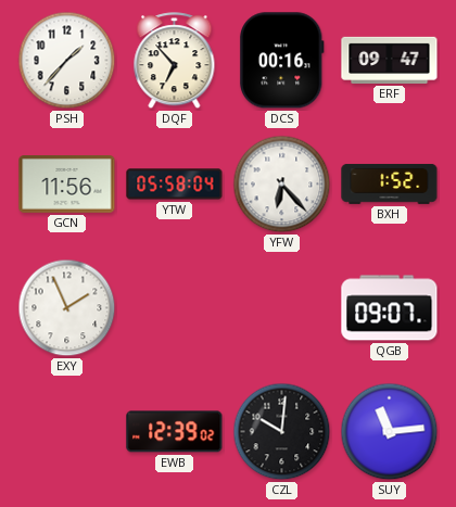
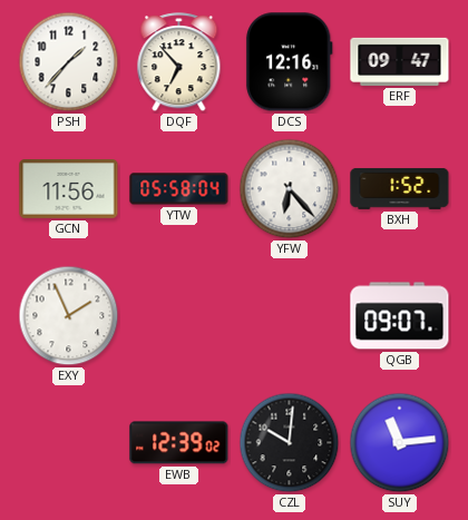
DCS: 00:16 -> 12:16
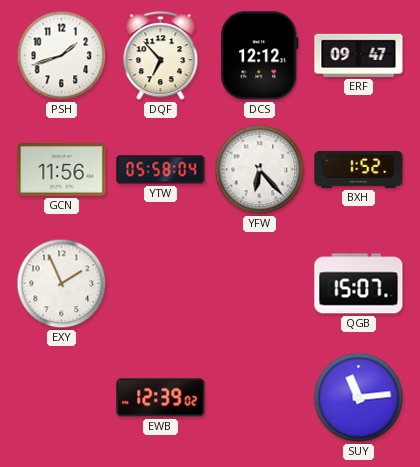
PSH: 1:37 -> 1:42
DCS: 12:16 -> 12:12
QGB: 09:07 -> 15:07
CZL: 10:01 -> none
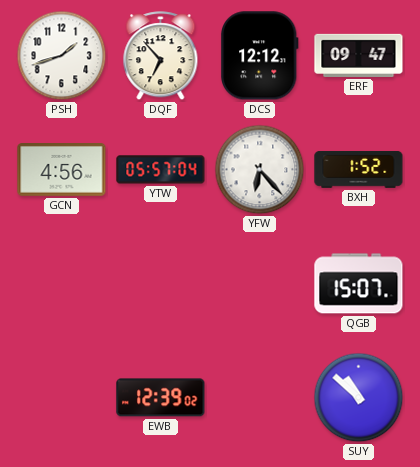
GCN: 11:56 -> 4:56
YTW: 05:58 -> 05:57
EXY: 1:56 -> none
SUY: 11:14 -> 10:52
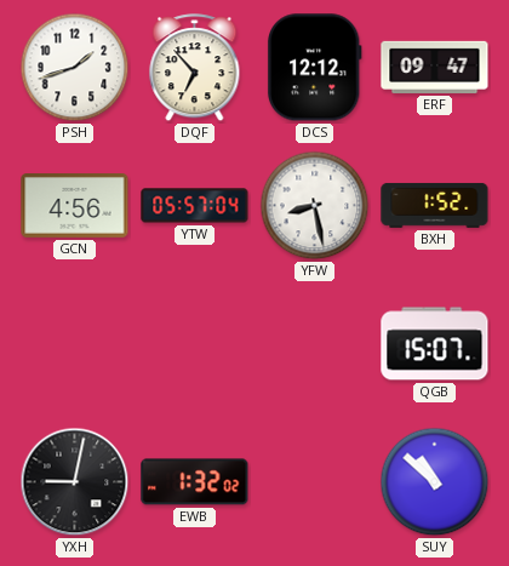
YFW: 6:23 -> 8:28
YXH: none -> 9:02
EWB: 12:39 -> 1:32
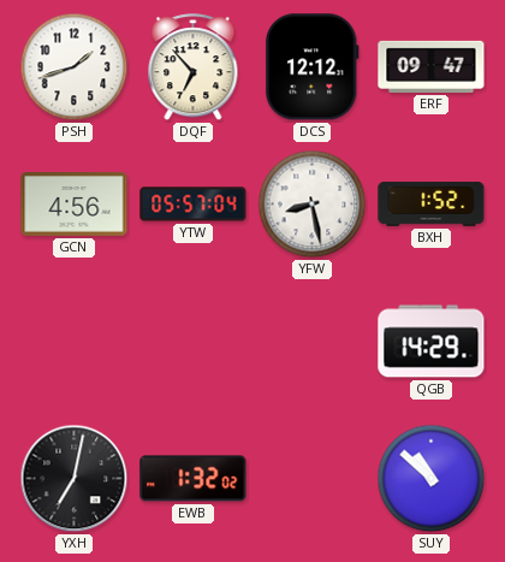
QGB: 15:07 -> 14:29
YXH: 9:02 -> 7:02
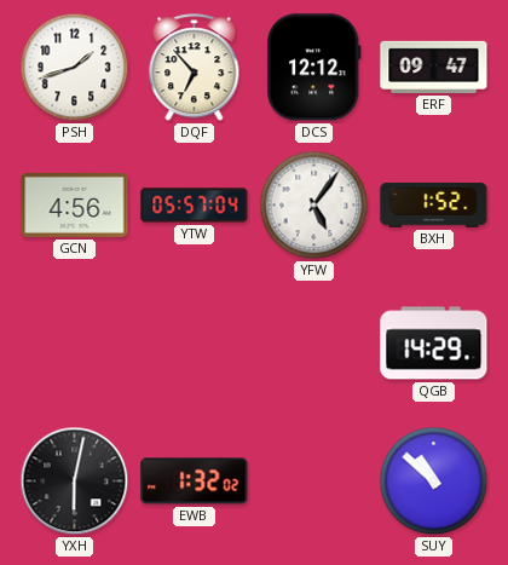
YFW: 8:28 -> 5:06
YXH: 7:02 -> 6:02
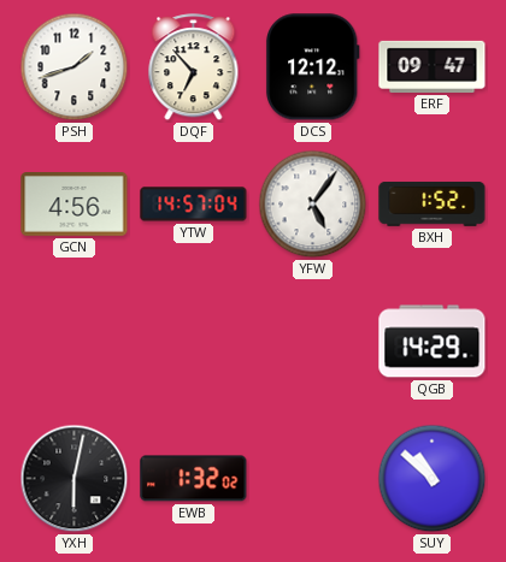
YTW: 05:57 -> 14:57
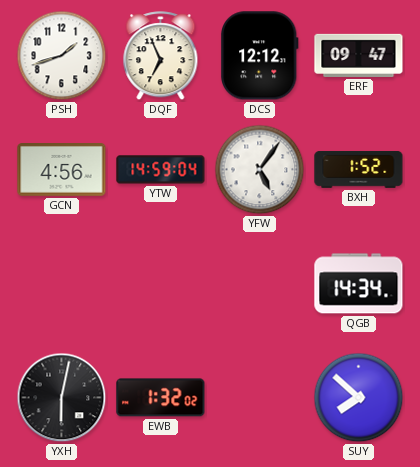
DQF: 6:53 -> 6:56
YTW: 14:57 -> 14:59
QGB: 14:29 -> 14:34
SUY: 10:52 -> 7:52
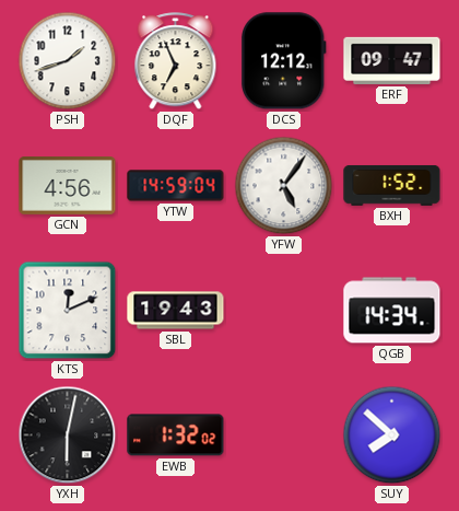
KTS: none -> 12:11
SBL: none -> 19:43
